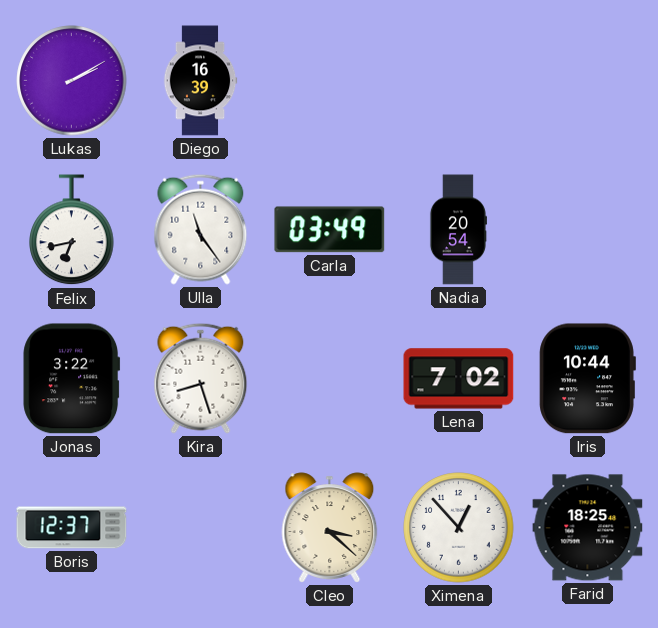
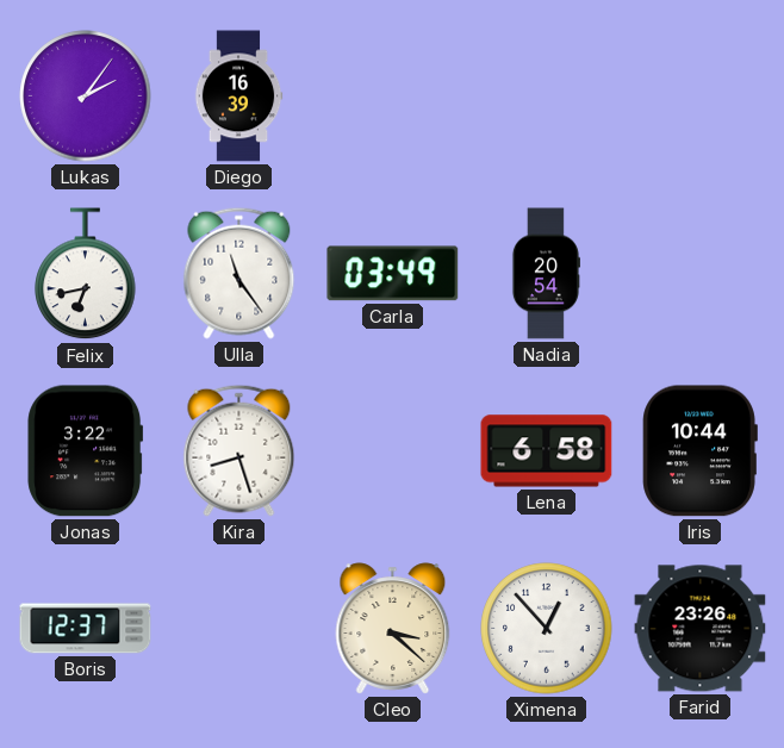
Lukas: 2:10 -> 2:06
Lena: 7:02 -> 6:58
Farid: 18:25 -> 23:26
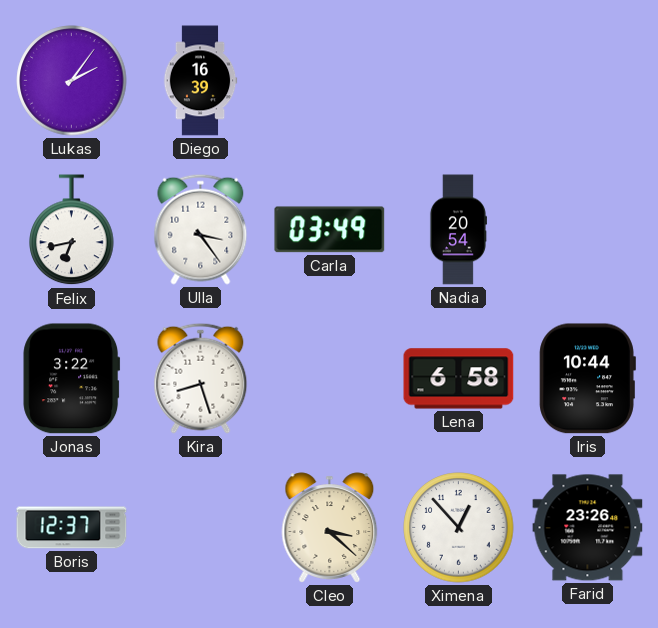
Ulla: 11:24 -> 3:24
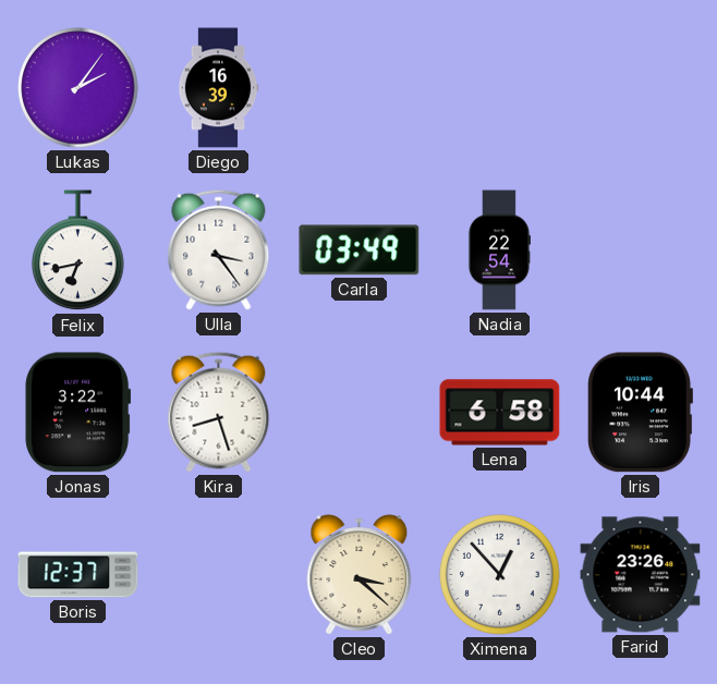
Nadia: 20:54 -> 22:54
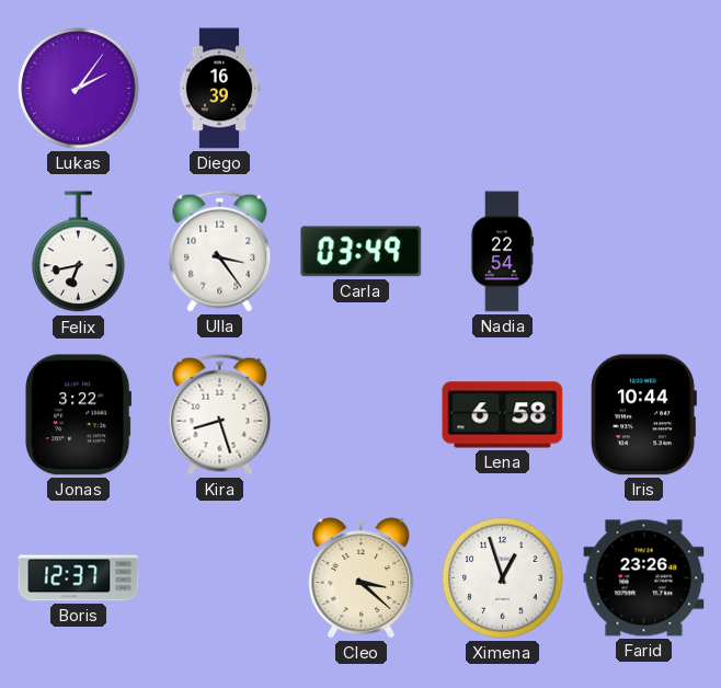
Ximena: 12:53 -> 12:57
